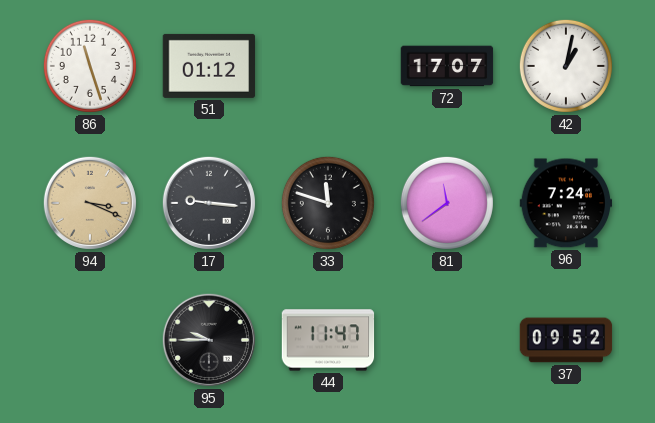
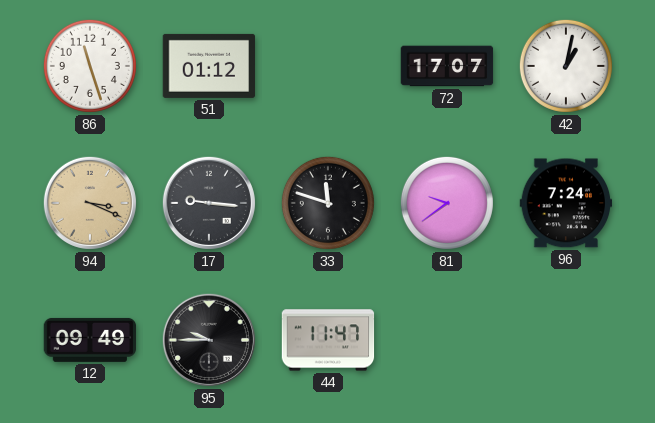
81: 11:39 -> 9:39
12: none -> 09:49
37: 09:52 -> none
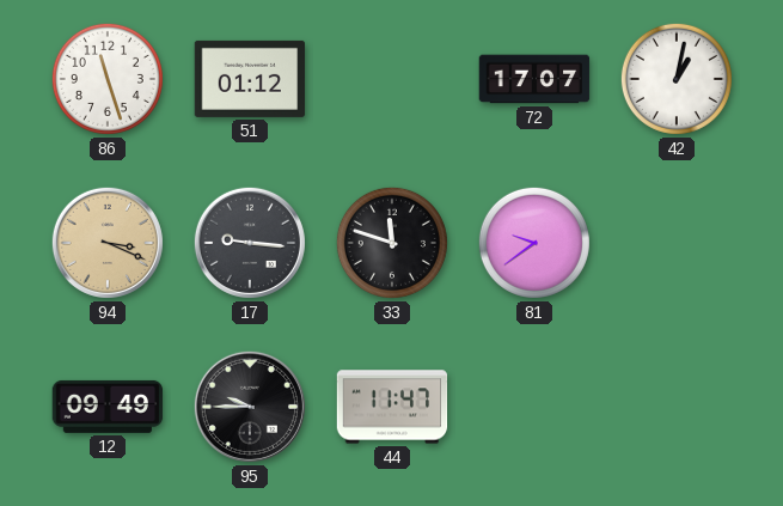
96: 7:24 -> none
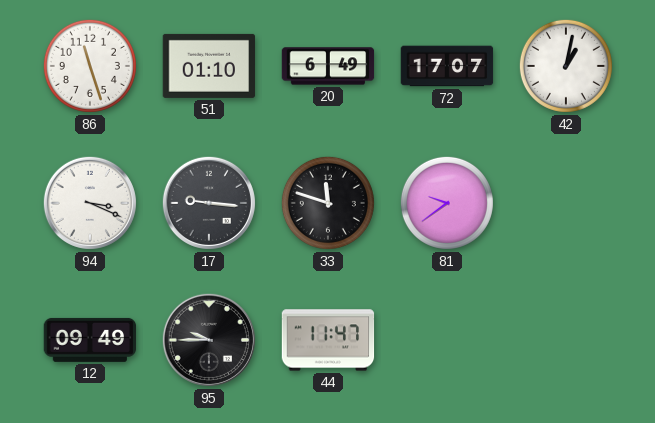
51: 01:12 -> 01:10
20: none -> 6:49
94 dial: champagne -> white
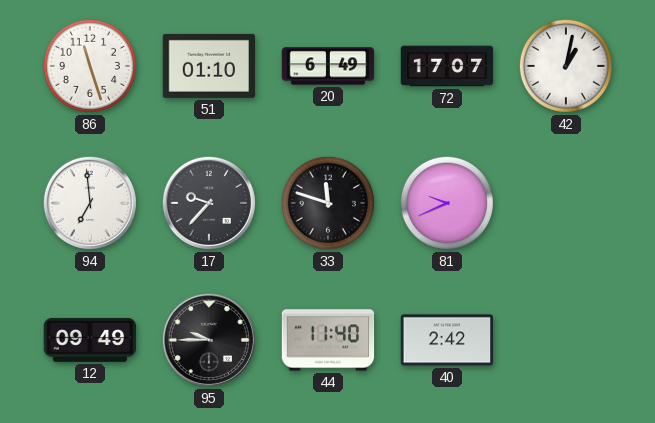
94: 3:19 -> 6:59
17: 9:16 -> 9:37
81: 9:39 -> 9:41
44: 11:47 -> 11:40
40: none -> 2:42
